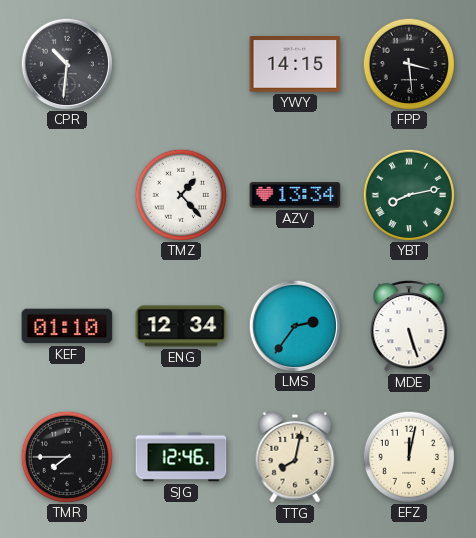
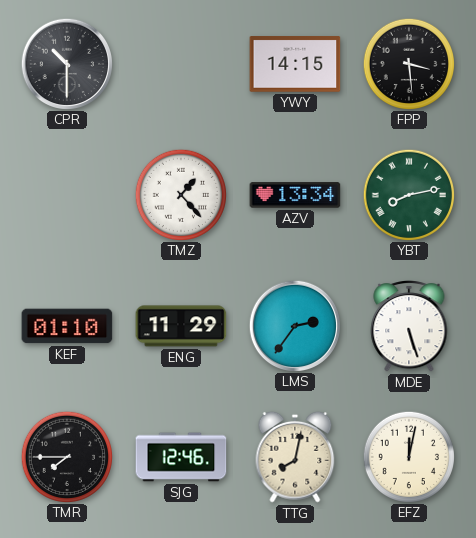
CPR: 10:31 -> 10:30
ENG: 12:34 -> 11:29
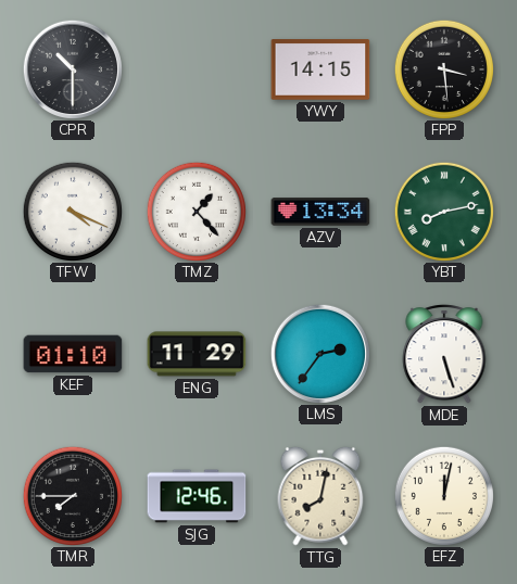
TFW: none -> 4:19
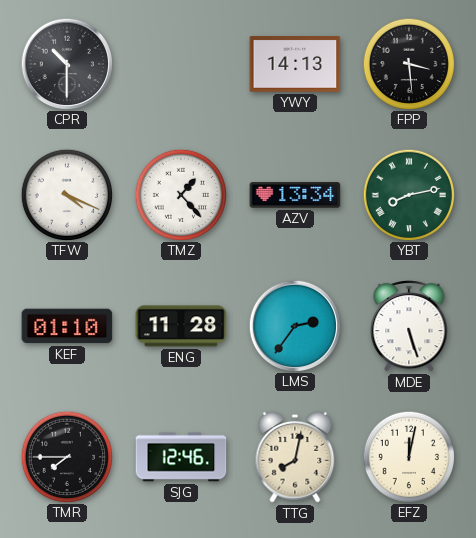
YWY: 14:15 -> 14:13
ENG: 11:29 -> 11:28
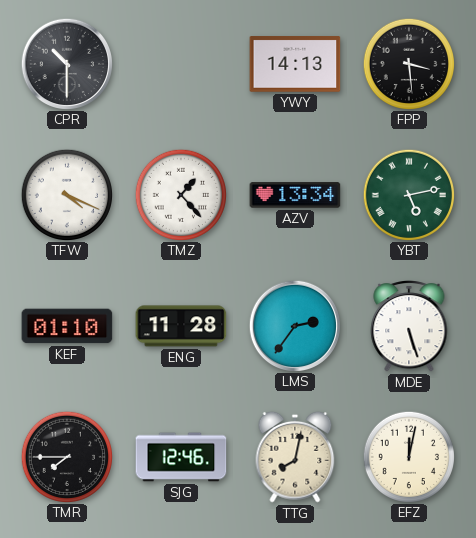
YBT: 8:13 -> 5:13
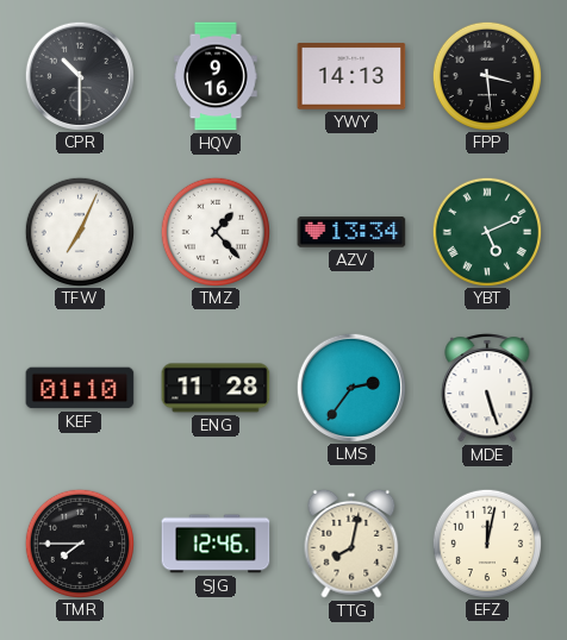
HQV: none -> 9:16
TFW: 4:19 -> 7:04
YBT: 5:13 -> 5:11
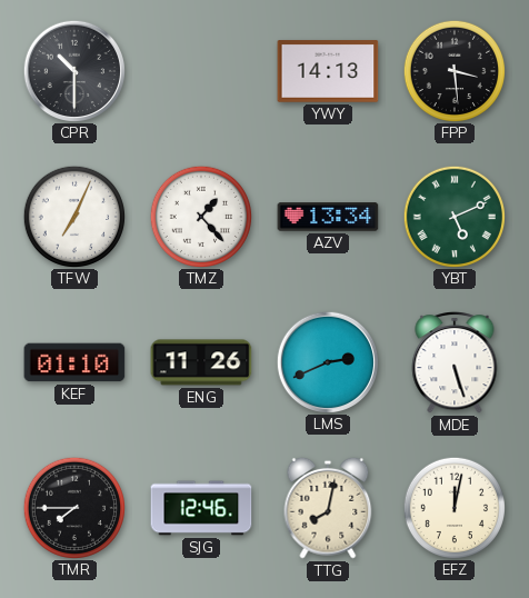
HQV: 9:16 -> none
ENG: 11:28 -> 11:26
LMS: 2:36 -> 2:41
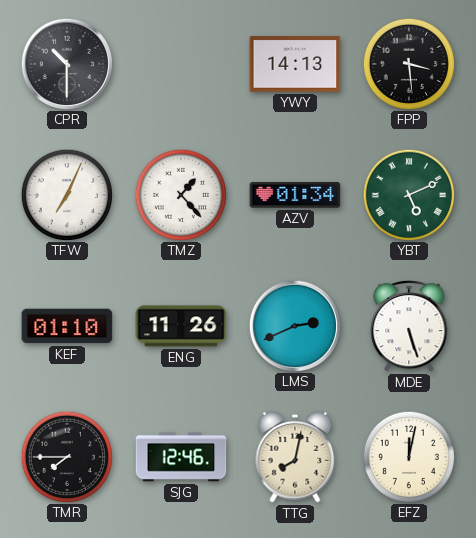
AZV: 13:34 -> 01:34
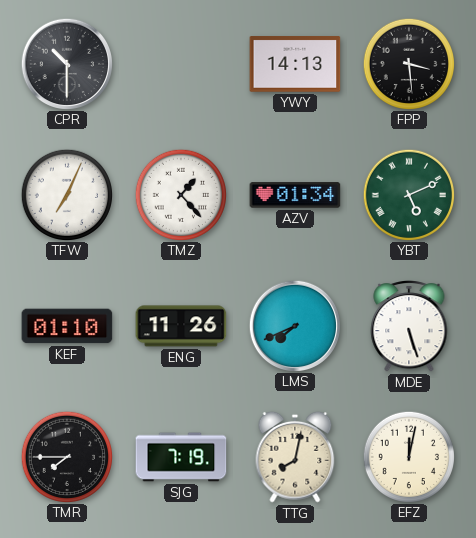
LMS: 2:41 -> 7:41
SJG: 12:46 -> 7:19
